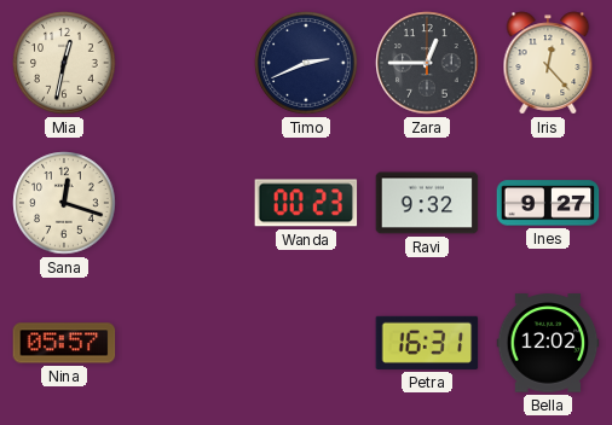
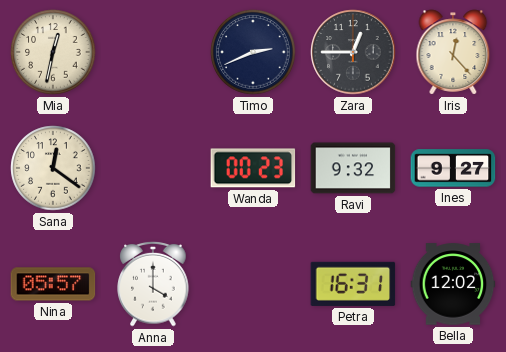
Sana: 12:18 -> 12:21
Anna: none -> 4:00
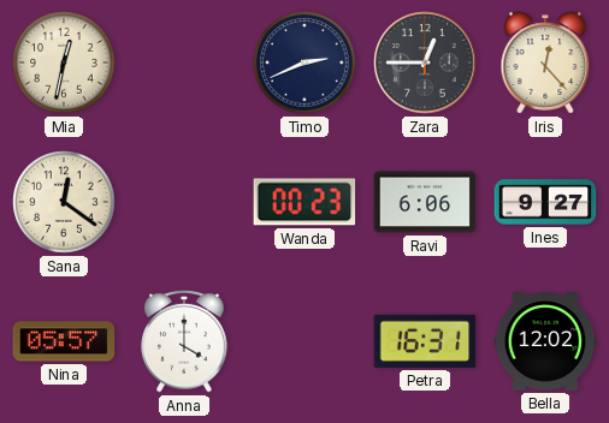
Ravi: 9:32 -> 6:06
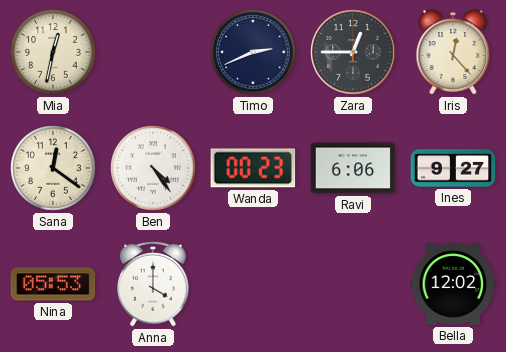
Ben: none -> 4:24
Nina: 05:57 -> 05:53
Petra: 16:31 -> none
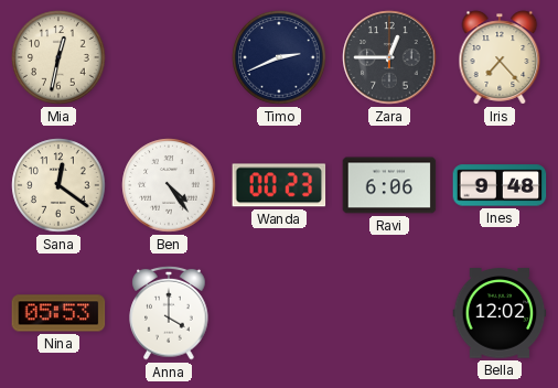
Iris: 12:23 -> 7:23
Ines: 9:27 -> 9:48
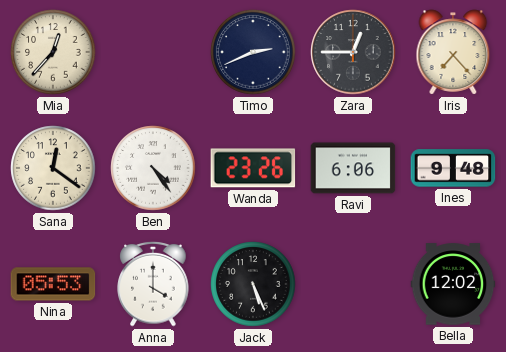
Mia: 12:32 -> 12:37
Wanda: 00:23 -> 23:26
Jack: none -> 5:26
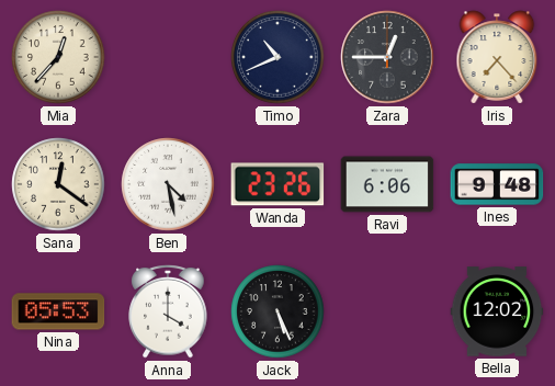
Timo: 2:41 -> 10:41
Ben: 4:24 -> 4:28
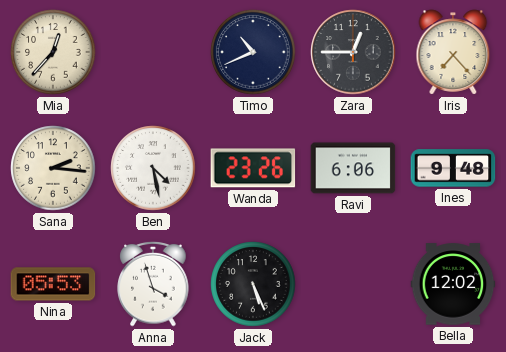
Sana: 12:21 -> 2:16
Anna: 4:00 -> 3:57
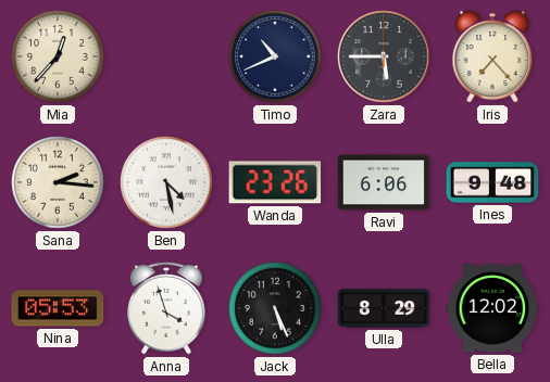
Zara: 12:45 -> 5:45
Ulla: none -> 8:29
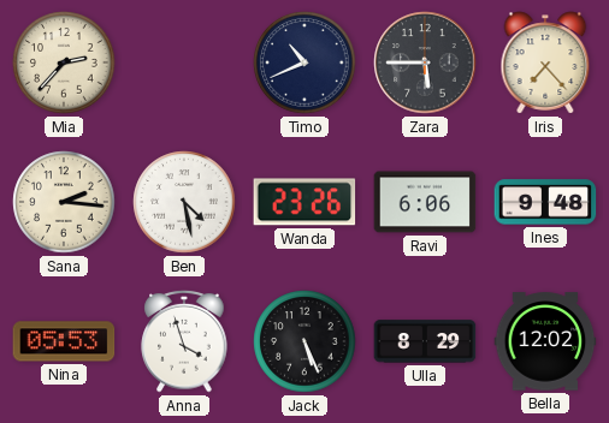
Mia: 12:37 -> 2:37
